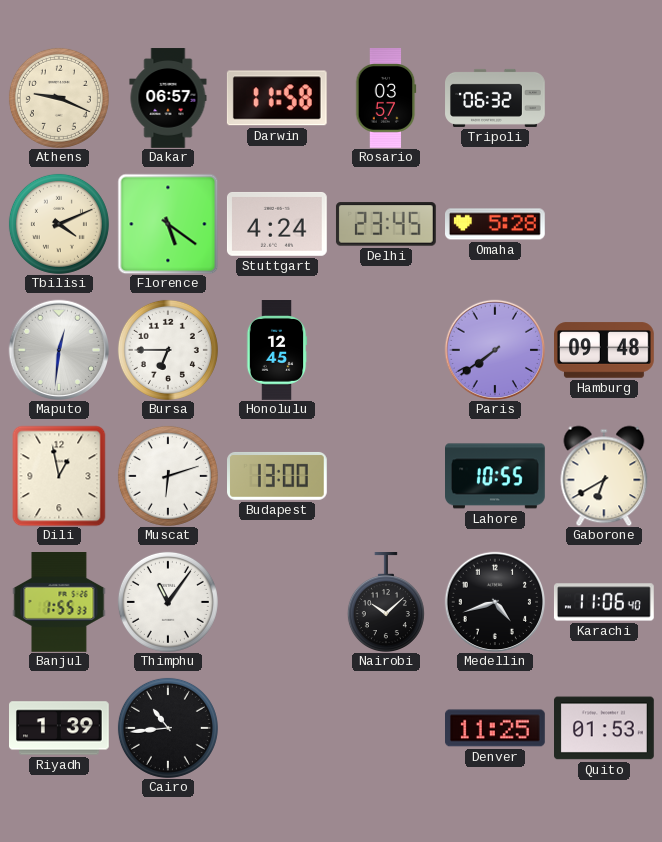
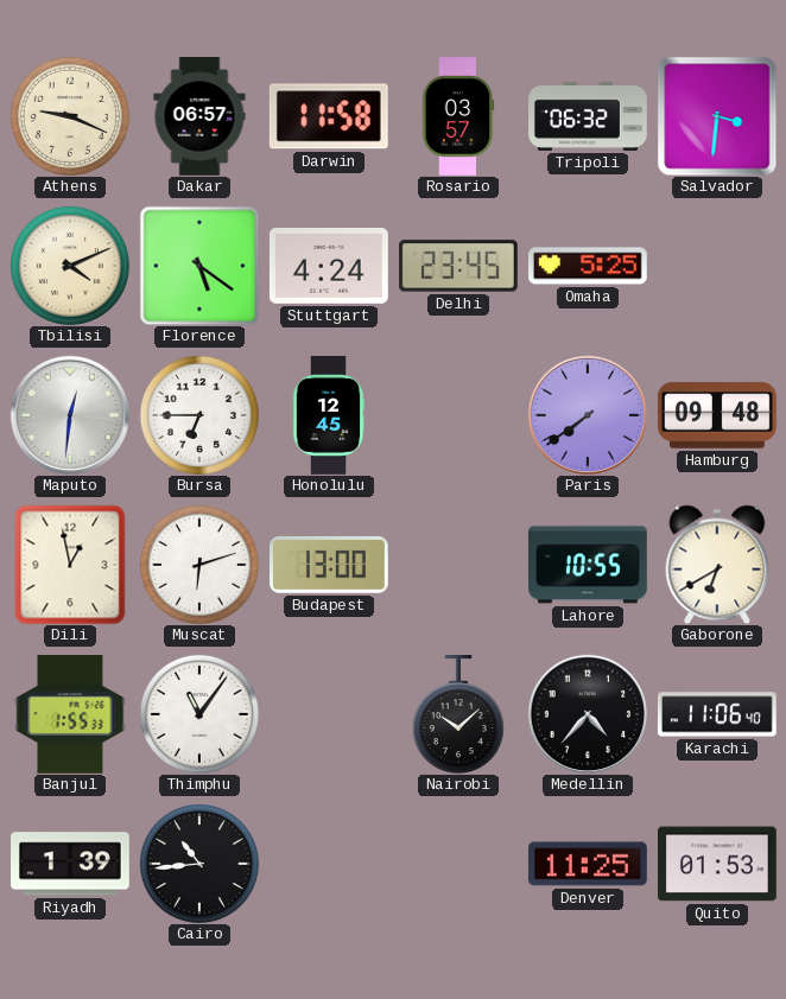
Salvador: none -> 3:31
Omaha: 5:28 -> 5:25
Medellin: 4:42 -> 4:37
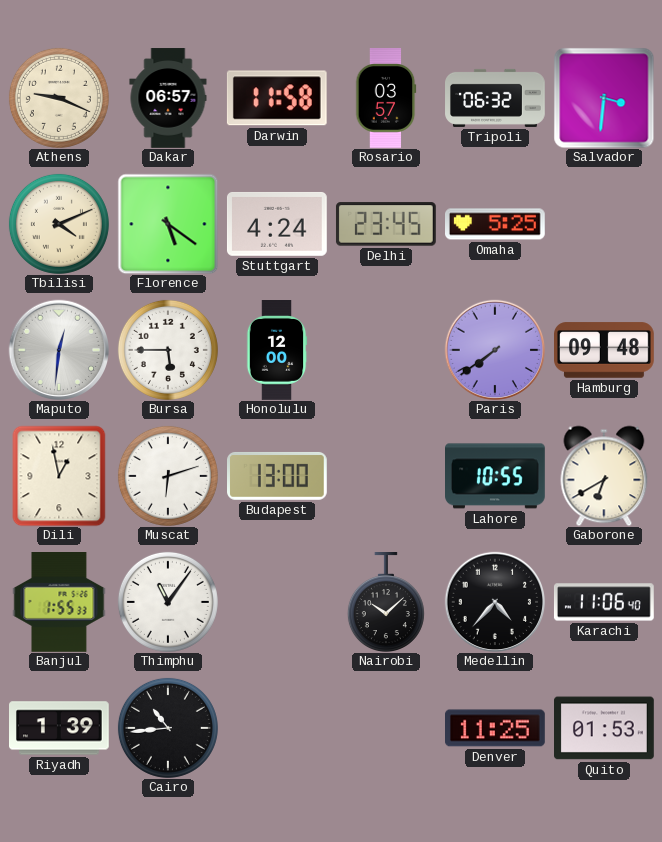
Bursa: 6:45 -> 5:45
Honolulu: 12:45 -> 12:00
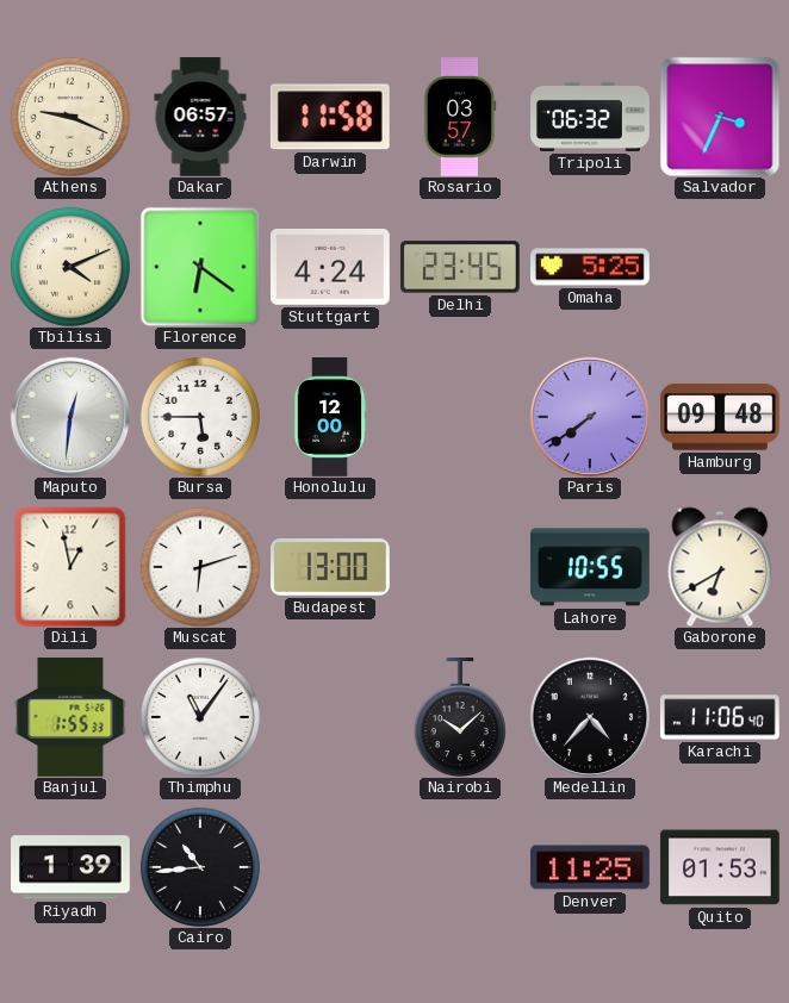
Salvador: 3:31 -> 3:34
Florence: 5:21 -> 6:21
